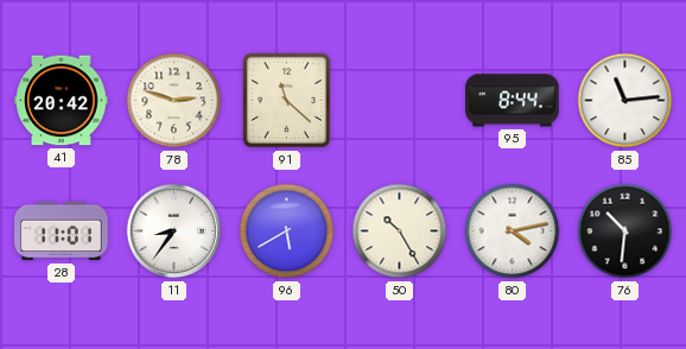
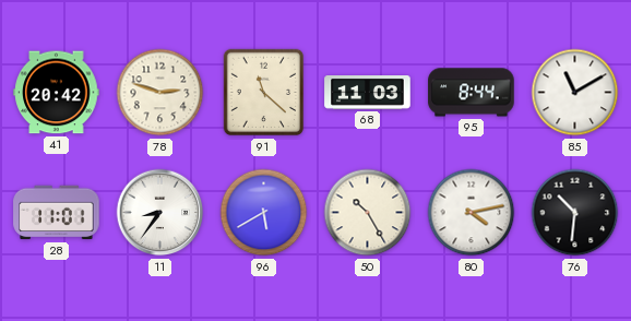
68: none -> 11:03
85: 11:14 -> 11:10
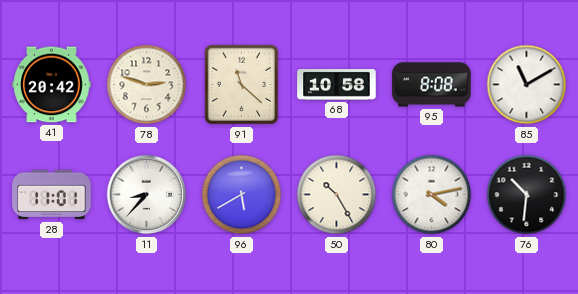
68: 11:03 -> 10:58
95: 8:44 -> 8:08
11: 8:36 -> 8:37
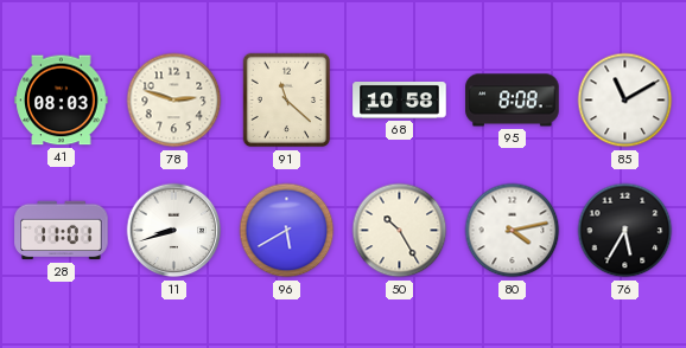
41: 20:42 -> 08:03
11: 8:37 -> 8:42
76: 10:31 -> 5:35
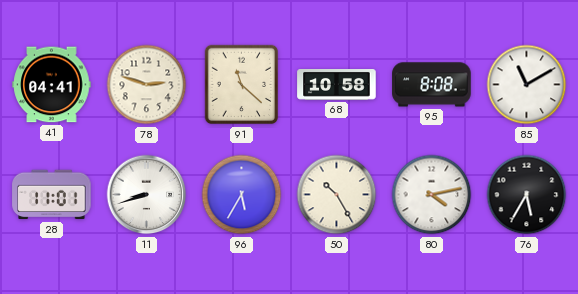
41: 08:03 -> 04:41
96: 5:40 -> 5:35
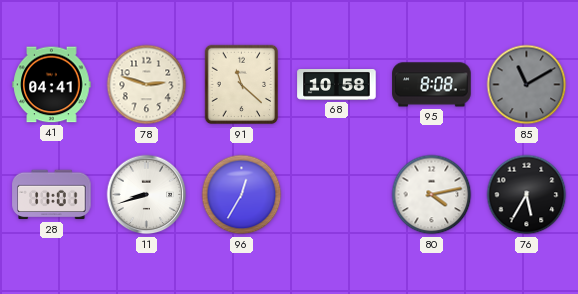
85 dial: white -> grey
96: 5:35 -> 12:35
50: 10:25 -> none
